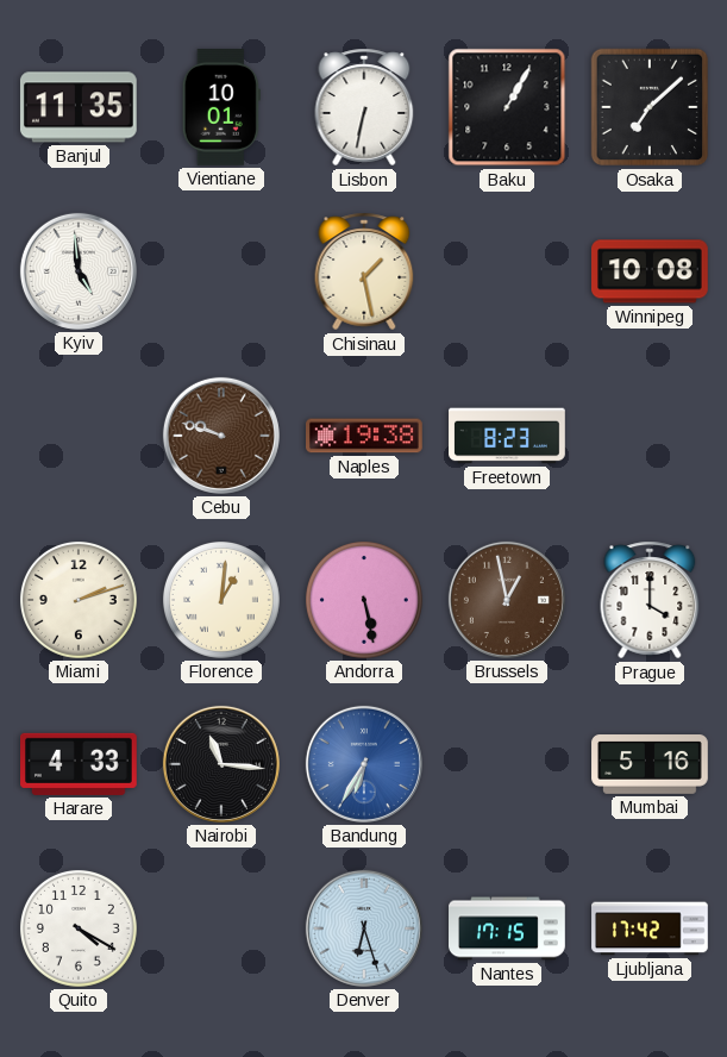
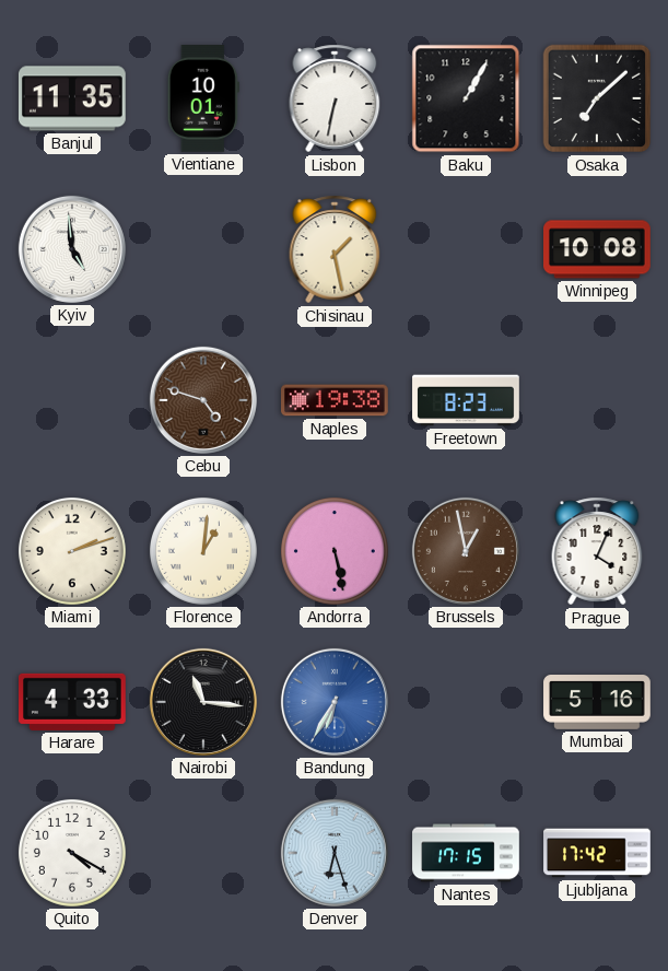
Cebu: 9:48 -> 4:48
Prague: 4:00 -> 4:04
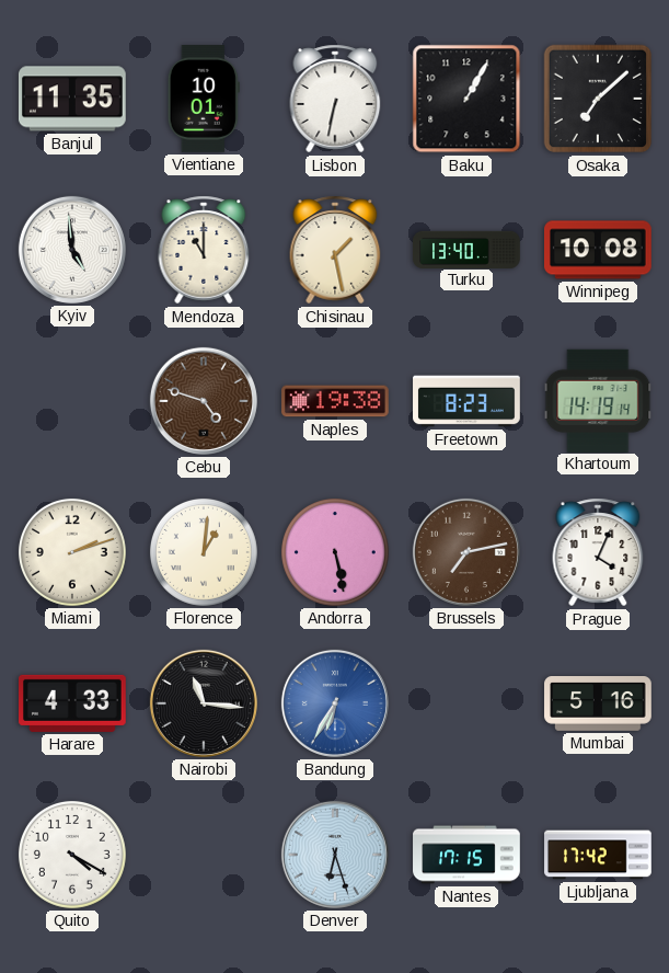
Mendoza: none -> 11:00
Turku: none -> 13:40
Khartoum: none -> 14:19
Brussels: 12:58 -> 7:13
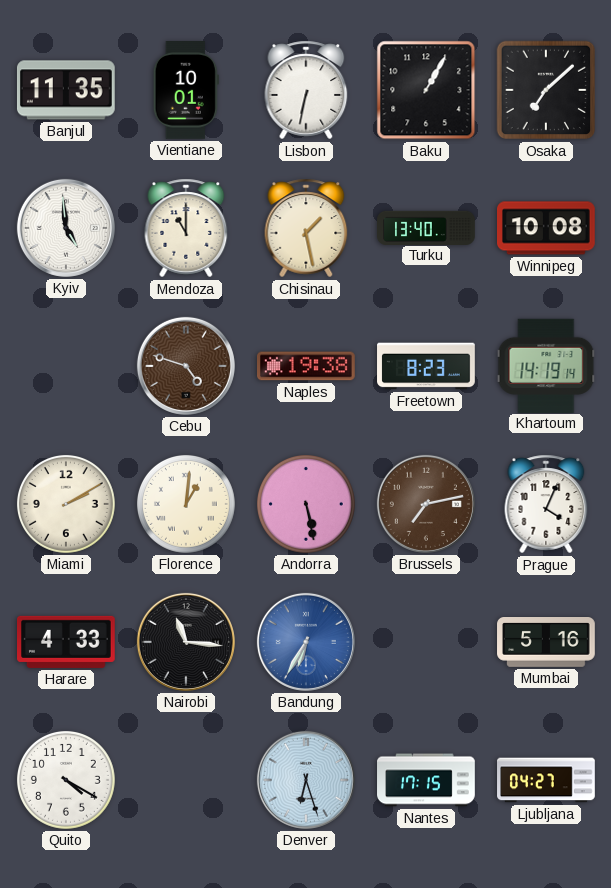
Miami: 2:12 -> 2:10
Ljubljana: 17:42 -> 04:27
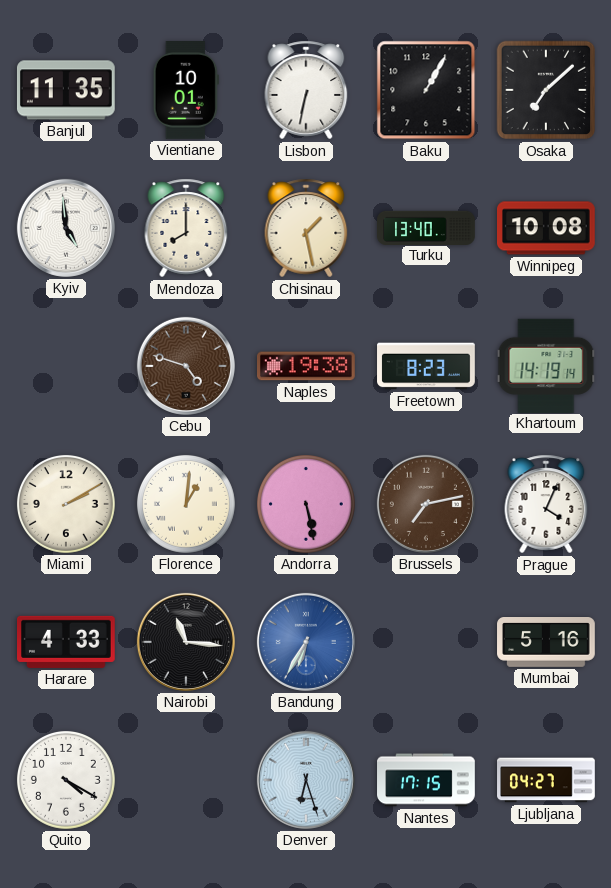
Mendoza: 11:00 -> 8:00
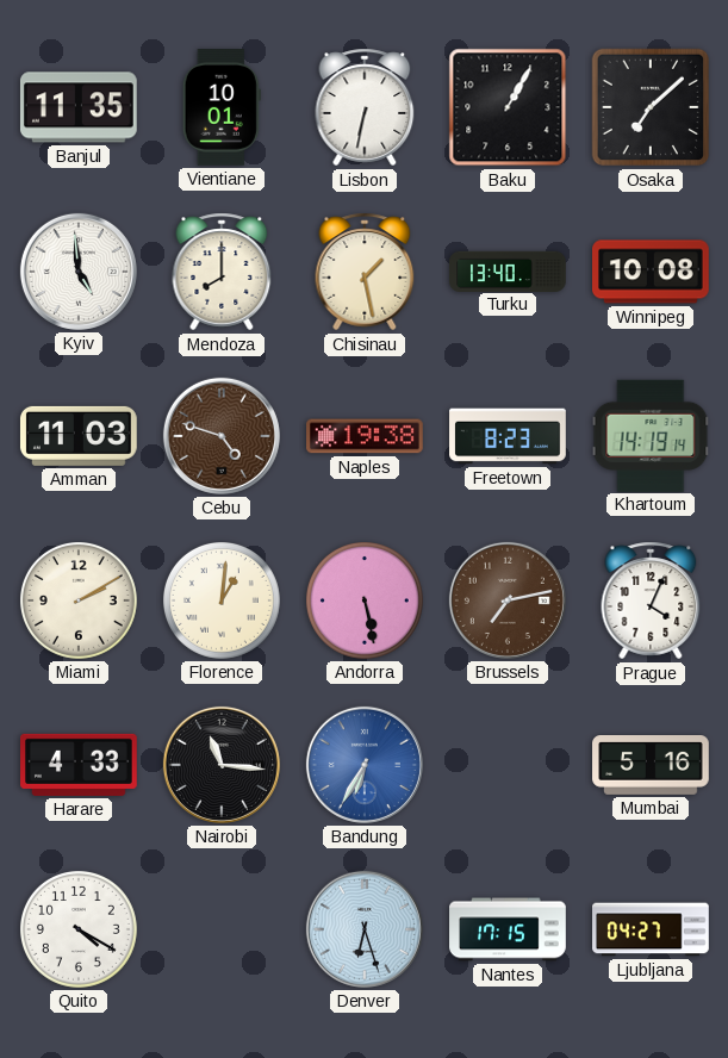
Amman: none -> 11:03
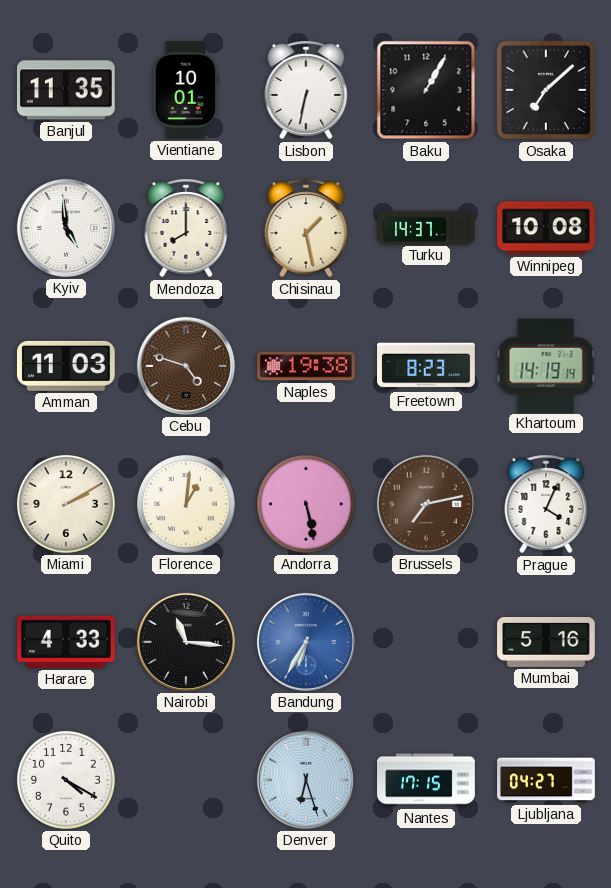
Turku: 13:40 -> 14:37
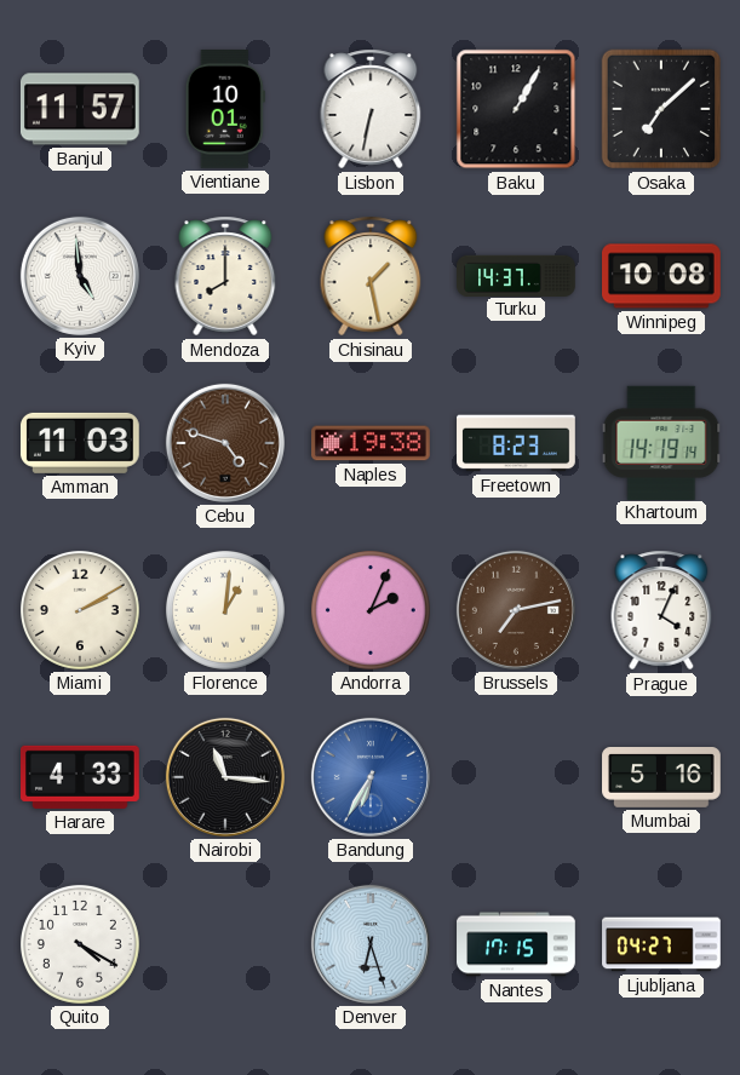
Banjul: 11:35 -> 11:57
Andorra: 5:28 -> 2:04
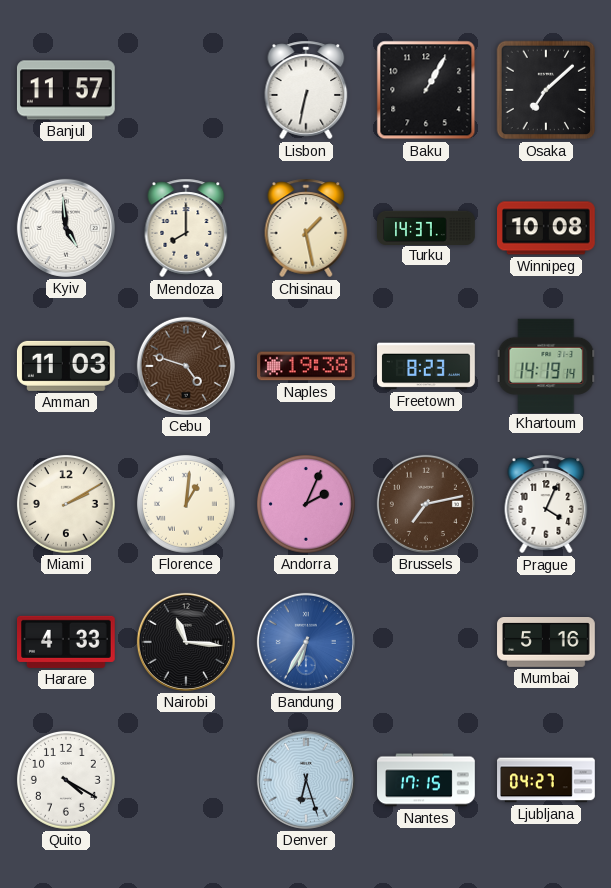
Vientiane: 10:01 -> none
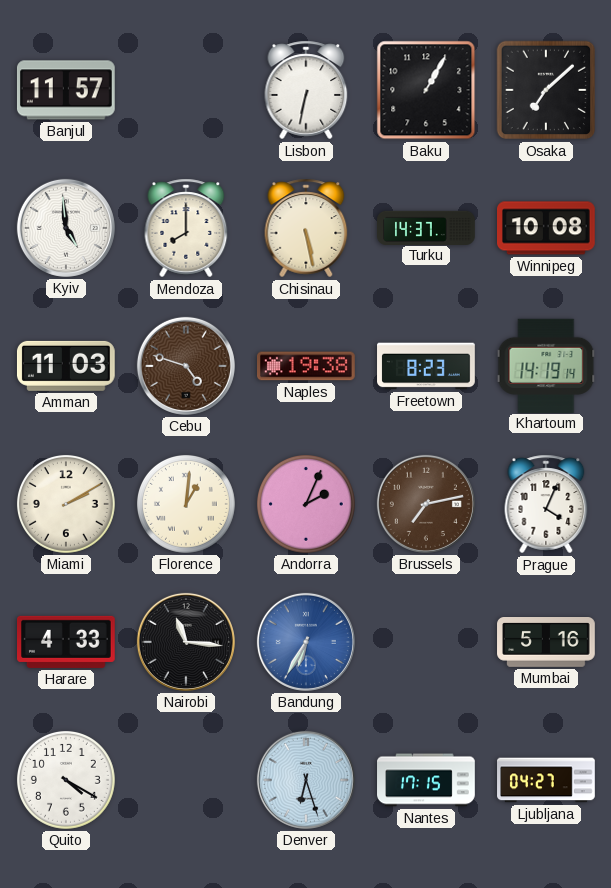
Chisinau: 1:28 -> 5:28
